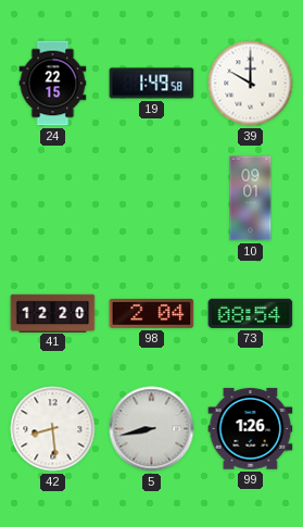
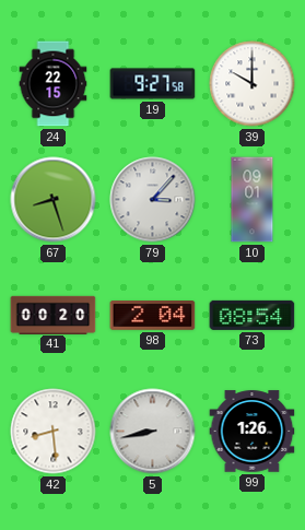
19: 1:49 -> 9:27
67: none -> 8:27
79: none -> 3:07
41: 12:20 -> 00:20
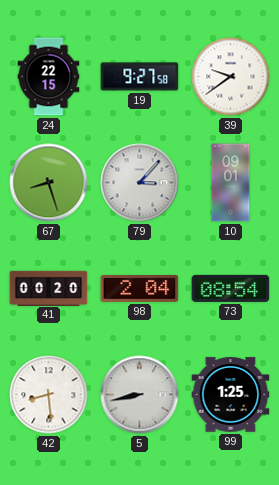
39: 10:00 -> 9:39
99: 1:26 -> 1:25
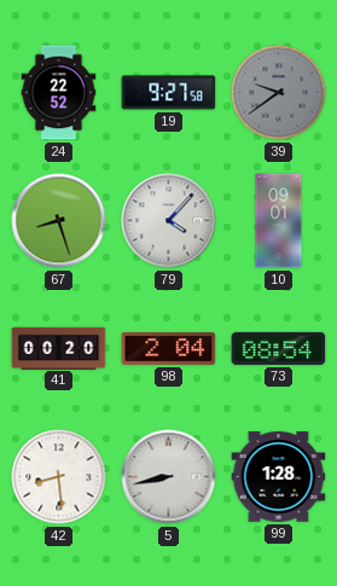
24: 22:15 -> 22:52
39 dial: white -> grey
79: 3:07 -> 4:07
99: 1:25 -> 1:28
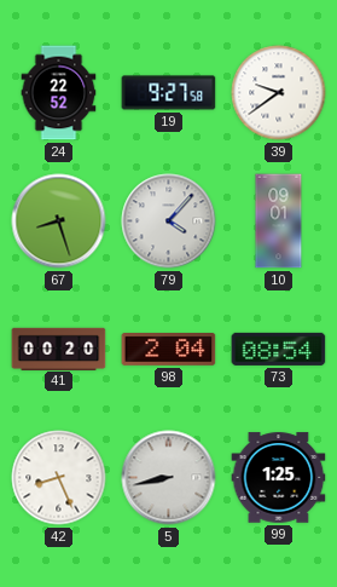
39 dial: grey -> white
42: 8:29 -> 8:26
99: 1:28 -> 1:25
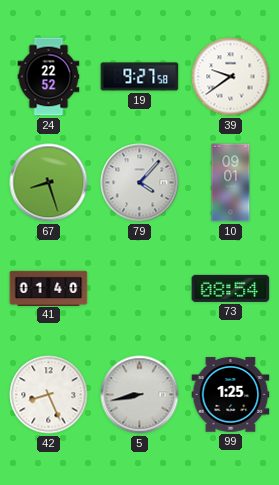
41: 00:20 -> 01:40
98: 2:04 -> none
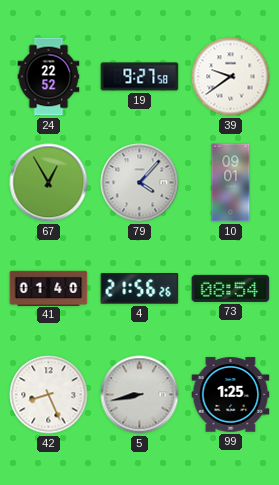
67: 8:27 -> 12:55
4: none -> 21:56
